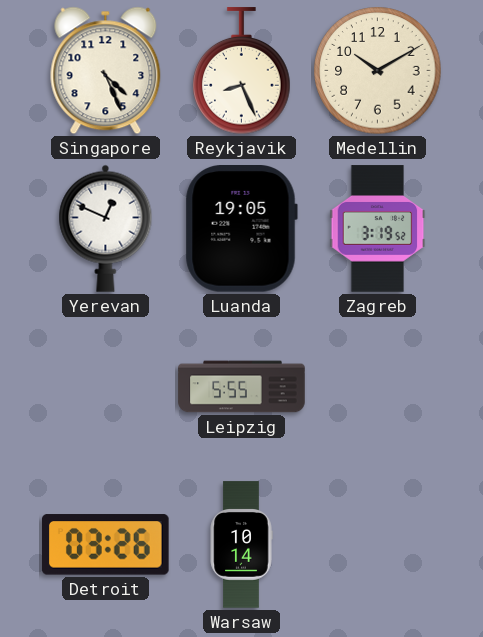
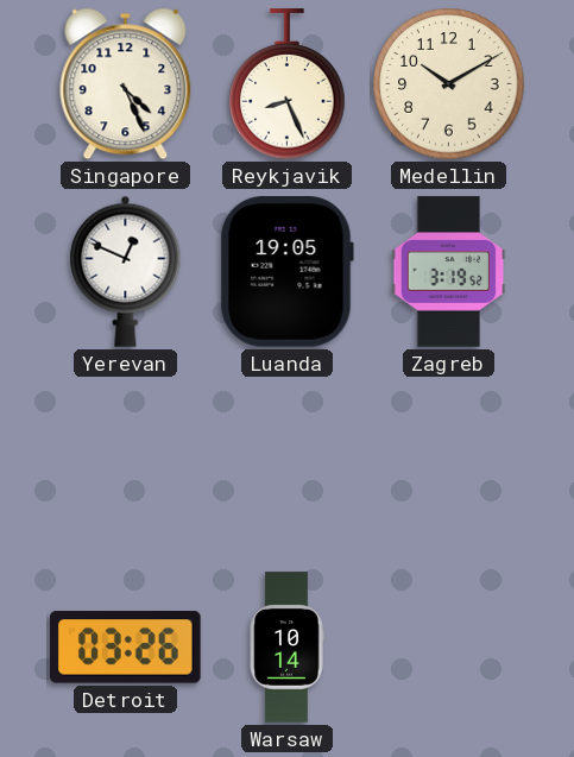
Leipzig: 5:55 -> none
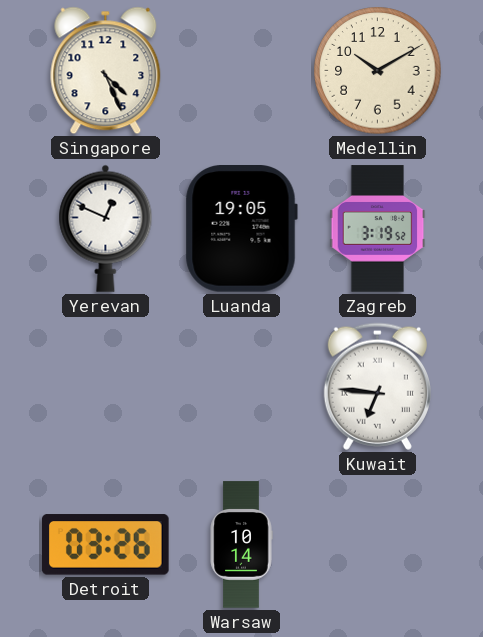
Reykjavik: 8:26 -> none
Kuwait: none -> 6:46
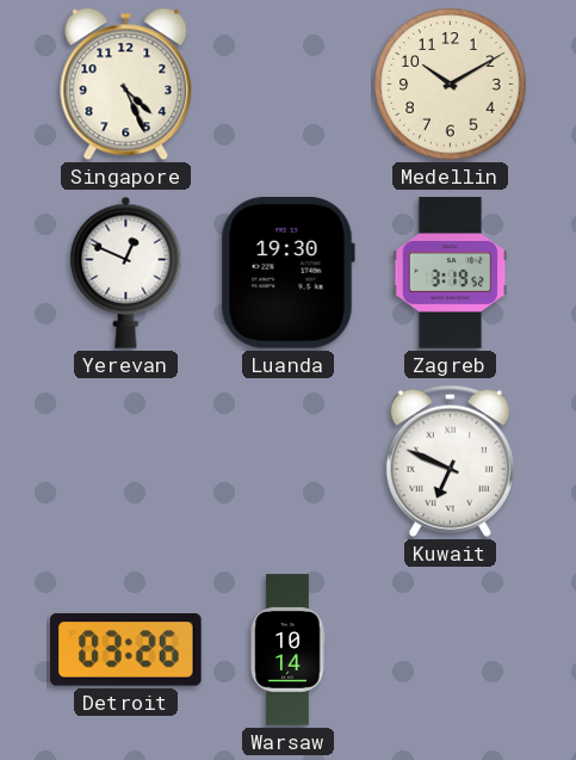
Luanda: 19:05 -> 19:30
Kuwait: 6:46 -> 6:49
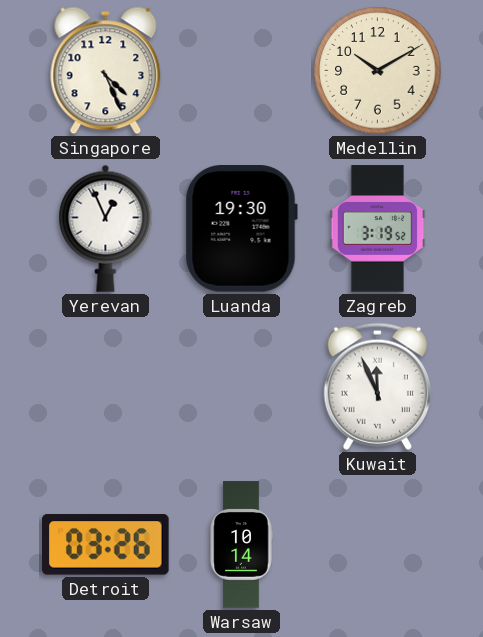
Yerevan: 12:49 -> 12:56
Kuwait: 6:49 -> 11:56
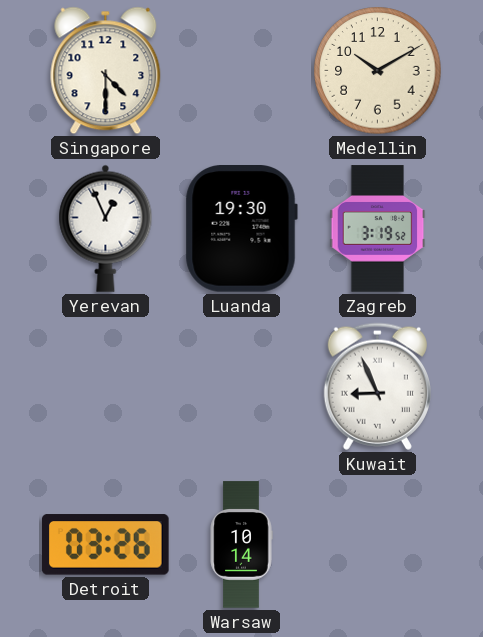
Singapore: 4:26 -> 4:30
Kuwait: 11:56 -> 8:56
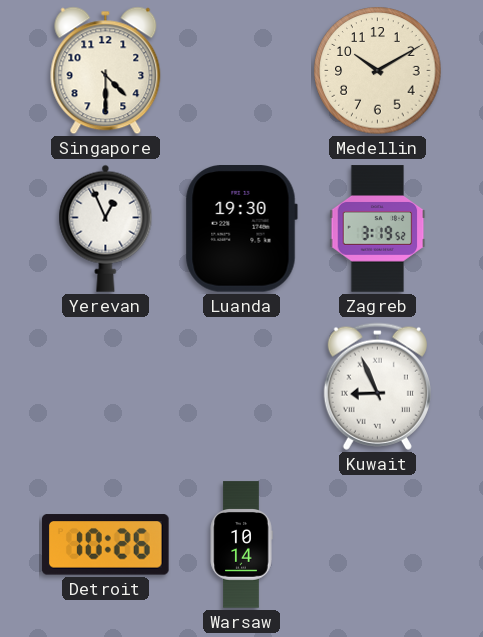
Detroit: 03:26 -> 10:26
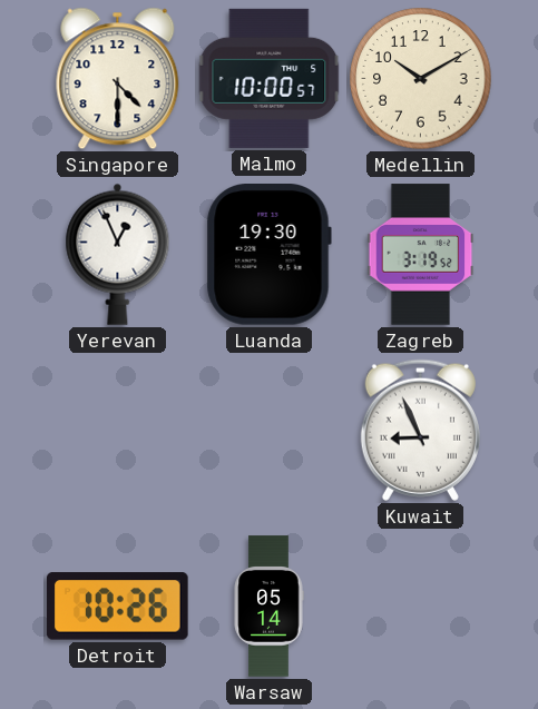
Malmo: none -> 10:00
Warsaw: 10:14 -> 05:14
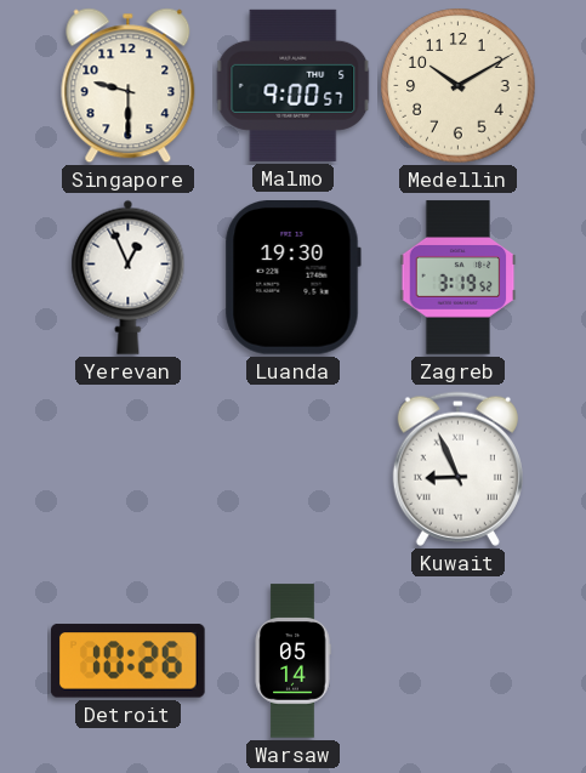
Singapore: 4:30 -> 9:30
Malmo: 10:00 -> 9:00
